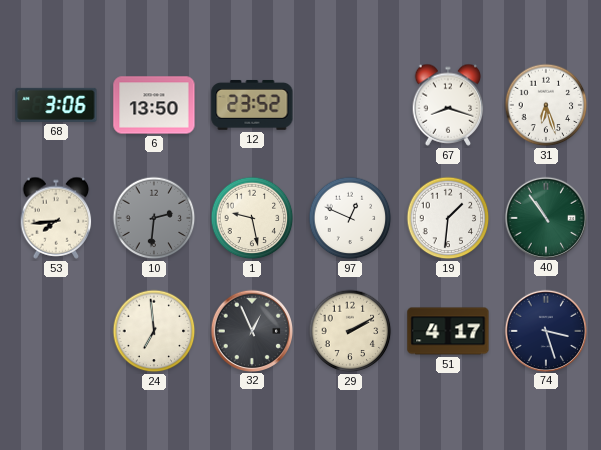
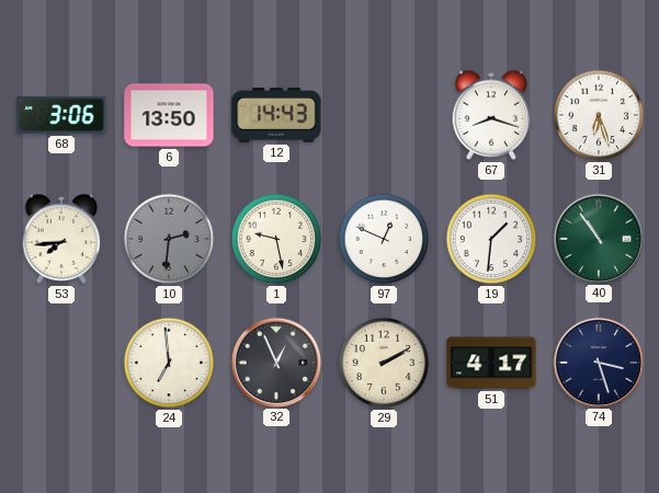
12: 23:52 -> 14:43
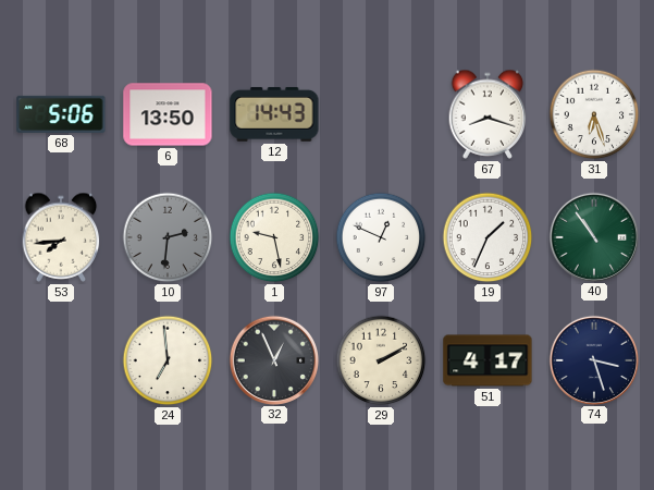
68: 3:06 -> 5:06
19: 1:31 -> 1:34
